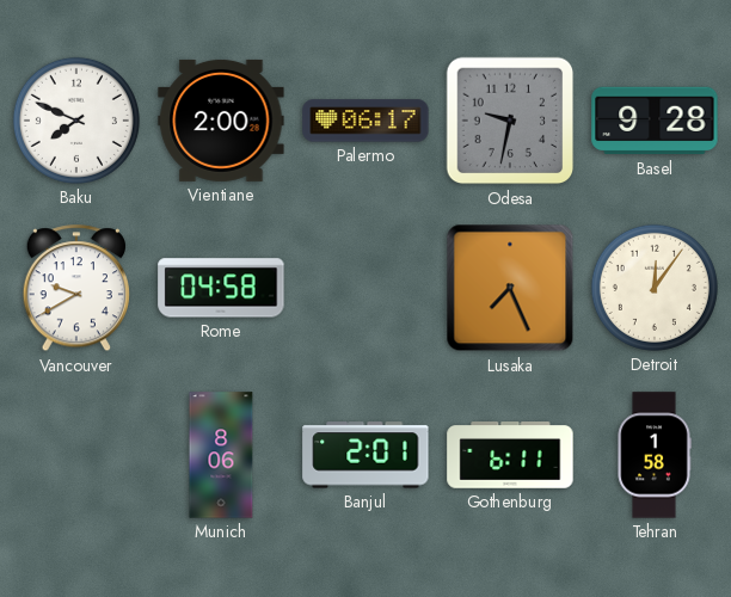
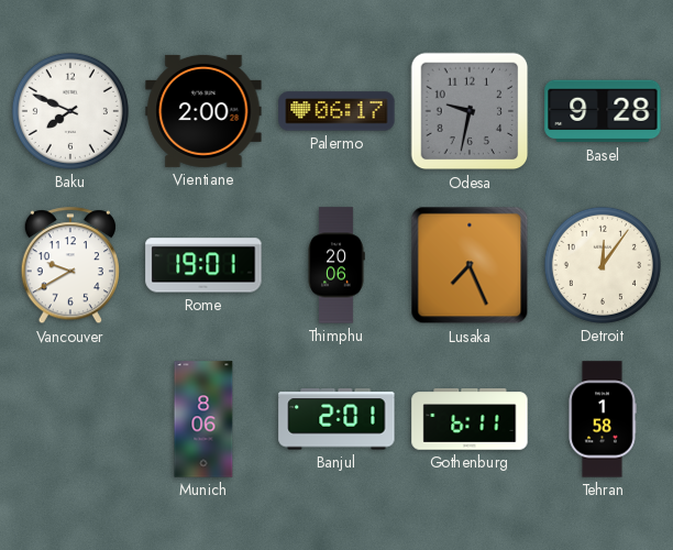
Rome: 04:58 -> 19:01
Thimphu: none -> 20:06
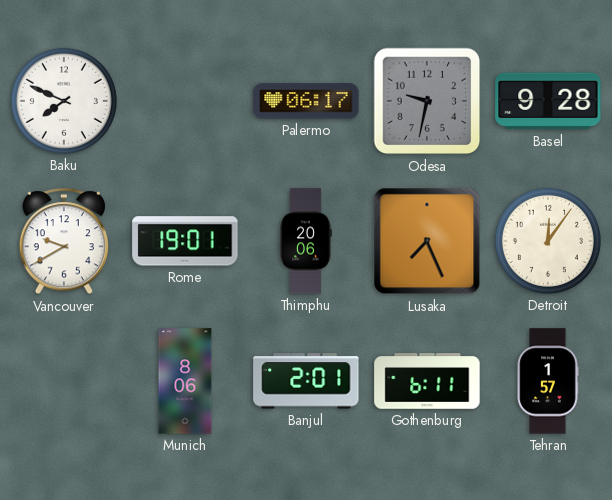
Vientiane: 2:00 -> none
Tehran: 1:58 -> 1:57
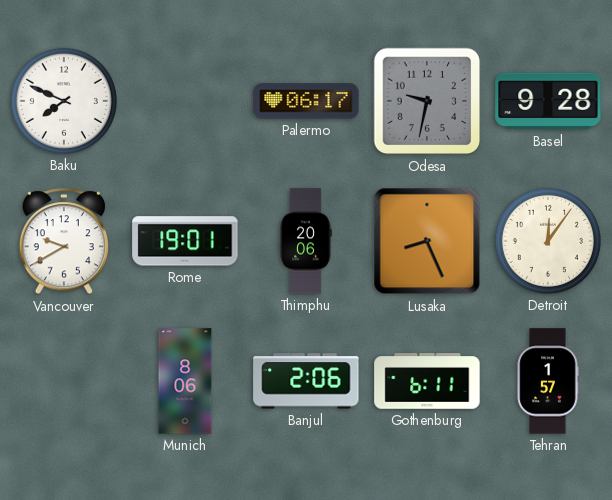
Lusaka: 7:26 -> 8:26
Banjul: 2:01 -> 2:06
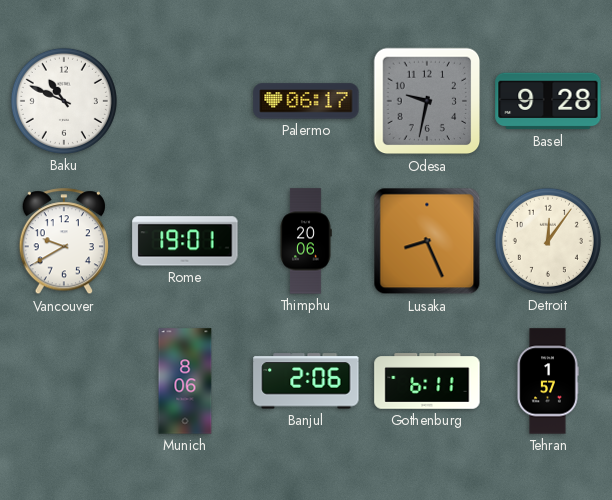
Baku: 7:49 -> 10:49
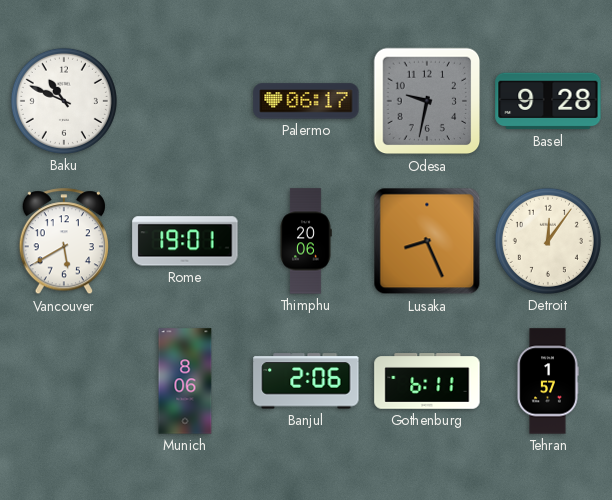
Vancouver: 9:40 -> 5:40
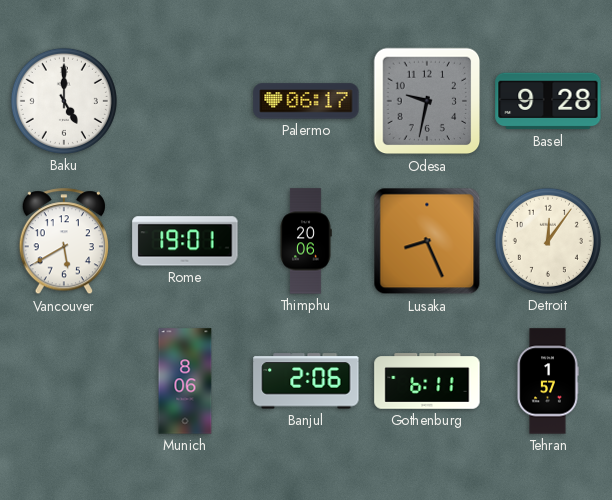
Baku: 10:49 -> 5:00
